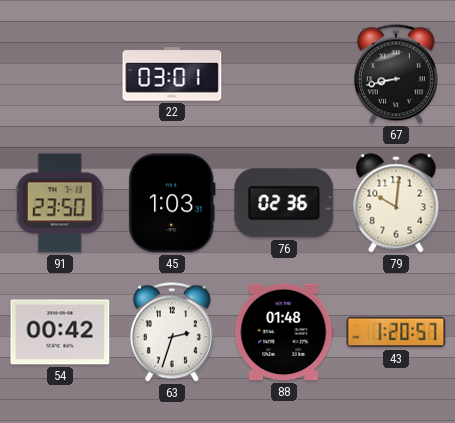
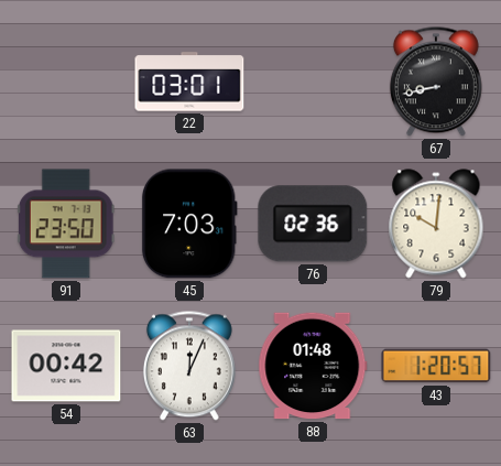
45: 1:03 -> 7:03
63: 2:33 -> 12:04
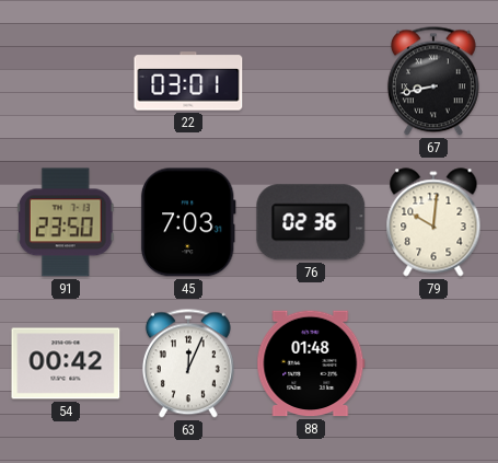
43: 1:20 -> none
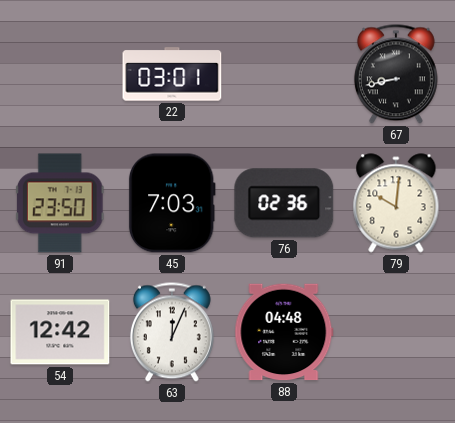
54: 00:42 -> 12:42
88: 01:48 -> 04:48
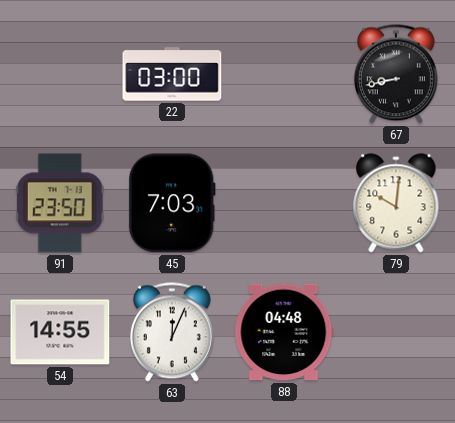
22: 03:01 -> 03:00
76: 02:36 -> none
54: 12:42 -> 14:55
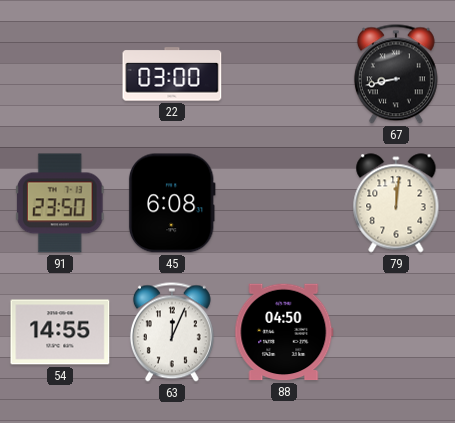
45: 7:03 -> 6:08
79: 10:01 -> 12:01
88: 04:48 -> 04:50
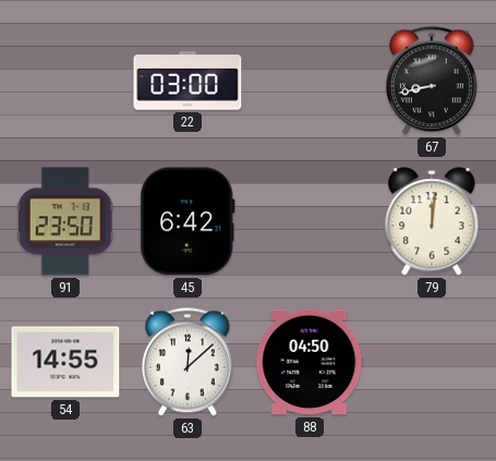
45: 6:08 -> 6:42
63: 12:04 -> 12:08
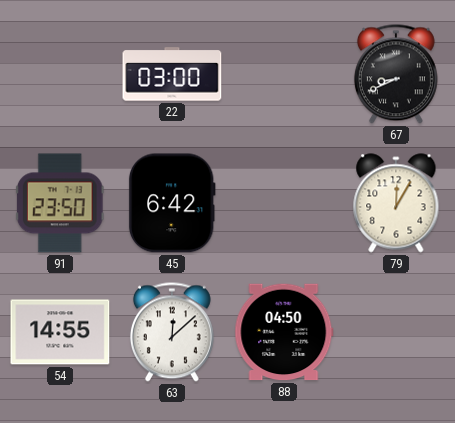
67: 8:43 -> 8:41
79: 12:01 -> 12:05
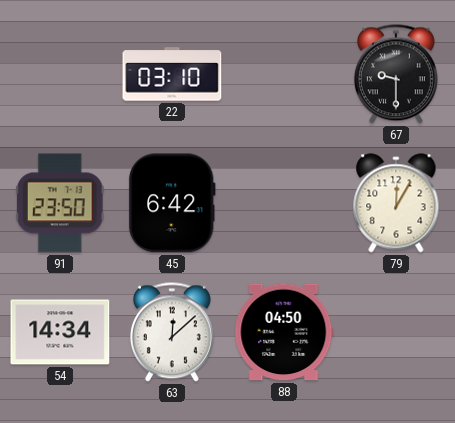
22: 03:00 -> 03:10
67: 8:41 -> 9:30
54: 14:55 -> 14:34
